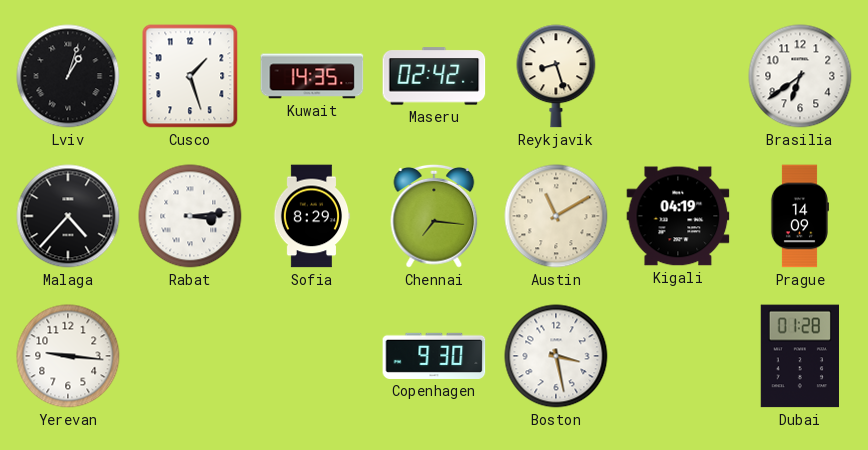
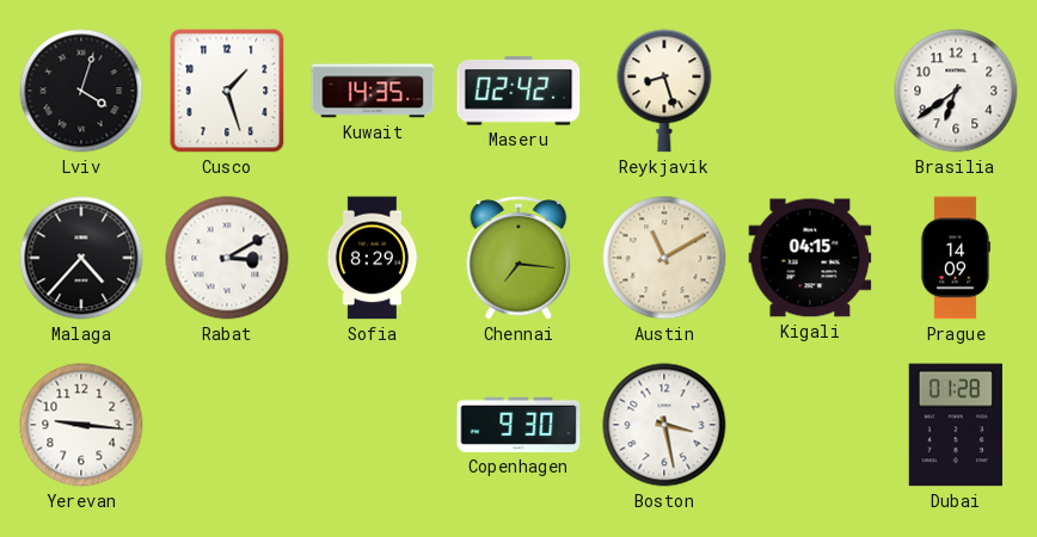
Lviv: 1:03 -> 4:03
Rabat: 3:14 -> 3:10
Kigali: 04:19 -> 04:15
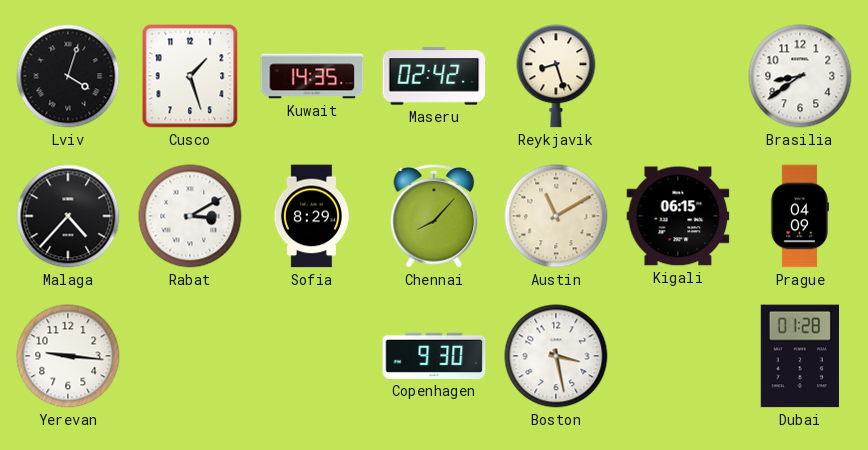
Brasilia: 6:39 -> 8:39
Chennai: 7:16 -> 8:07
Kigali: 04:15 -> 06:15
Prague: 14:09 -> 04:09
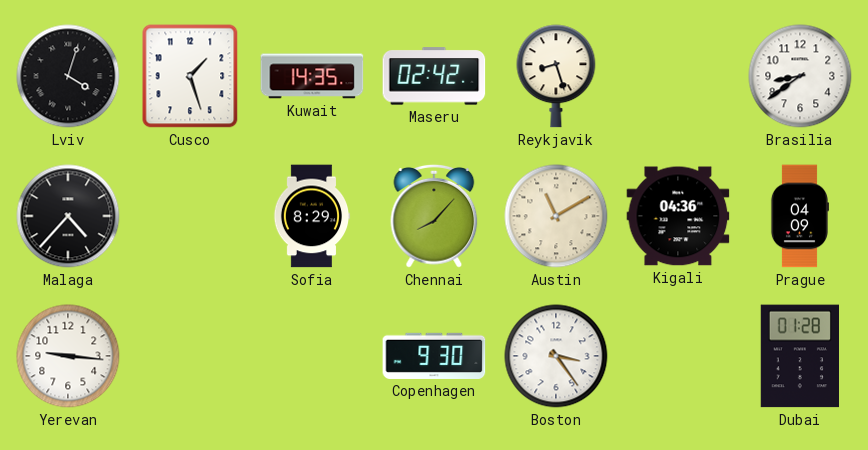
Rabat: 3:10 -> none
Kigali: 06:15 -> 04:36
Boston: 3:28 -> 3:24
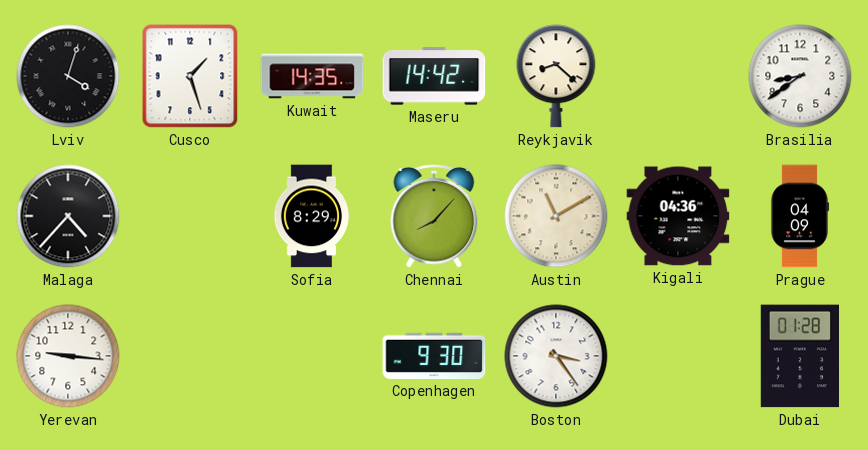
Maseru: 02:42 -> 14:42
Reykjavik: 8:27 -> 8:22
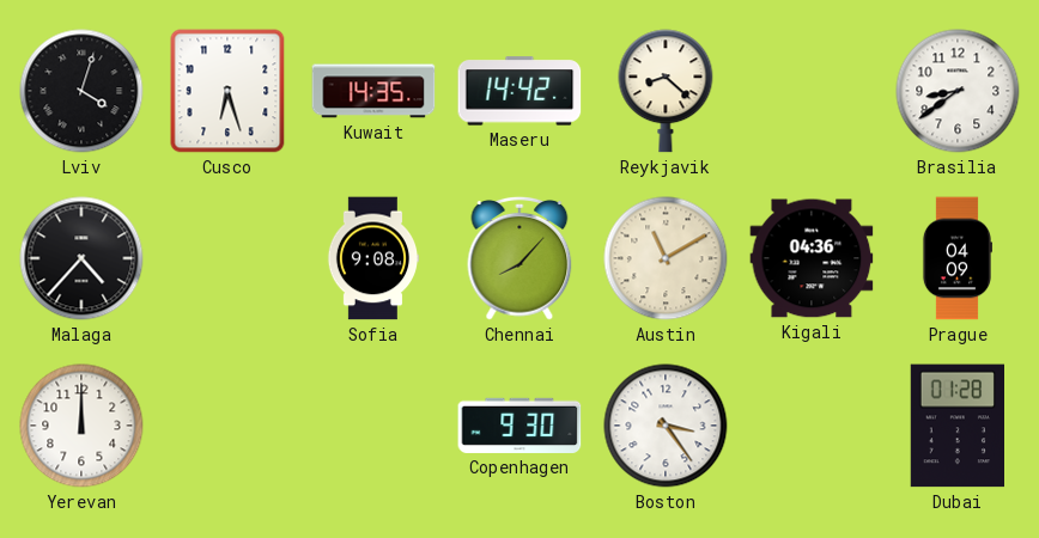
Cusco: 1:27 -> 6:27
Sofia: 8:29 -> 9:08
Yerevan: 9:16 -> 12:00
